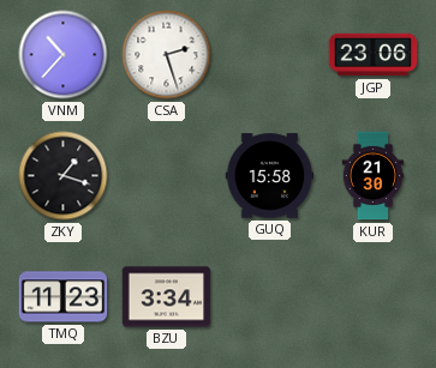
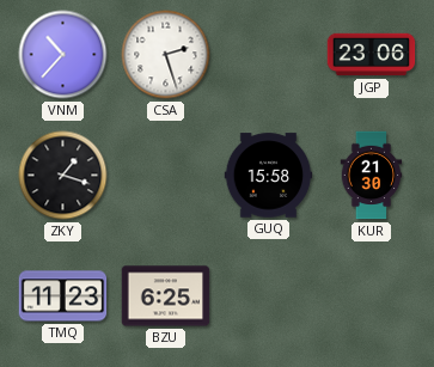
BZU: 3:34 -> 6:25
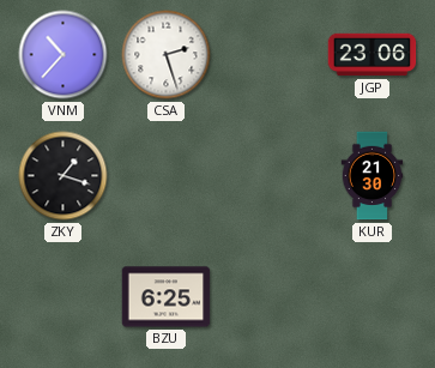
GUQ: 15:58 -> none
TMQ: 11:23 -> none
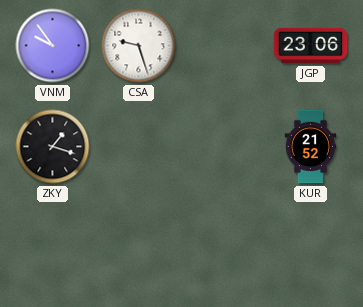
VNM: 10:37 -> 9:54
CSA: 2:27 -> 9:27
KUR: 21:30 -> 21:52
BZU: 6:25 -> none
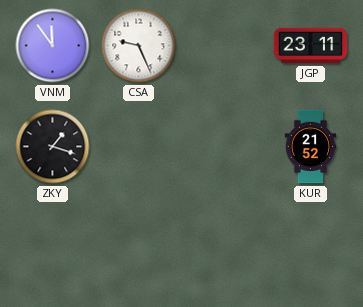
VNM: 9:54 -> 11:54
CSA: 9:27 -> 9:26
JGP: 23:06 -> 23:11
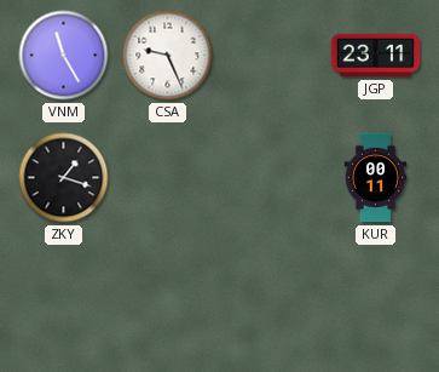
VNM: 11:54 -> 11:25
KUR: 21:52 -> 00:11
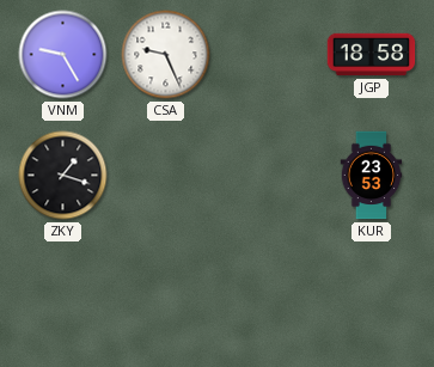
VNM: 11:25 -> 9:25
JGP: 23:11 -> 18:58
KUR: 00:11 -> 23:53
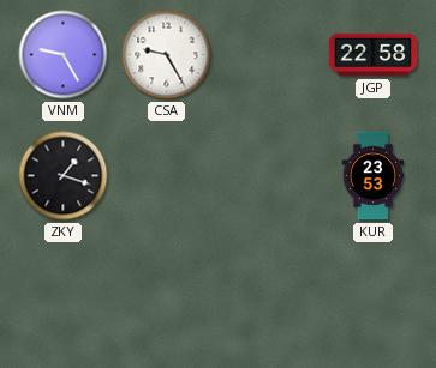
CSA: 9:26 -> 9:25
JGP: 18:58 -> 22:58
